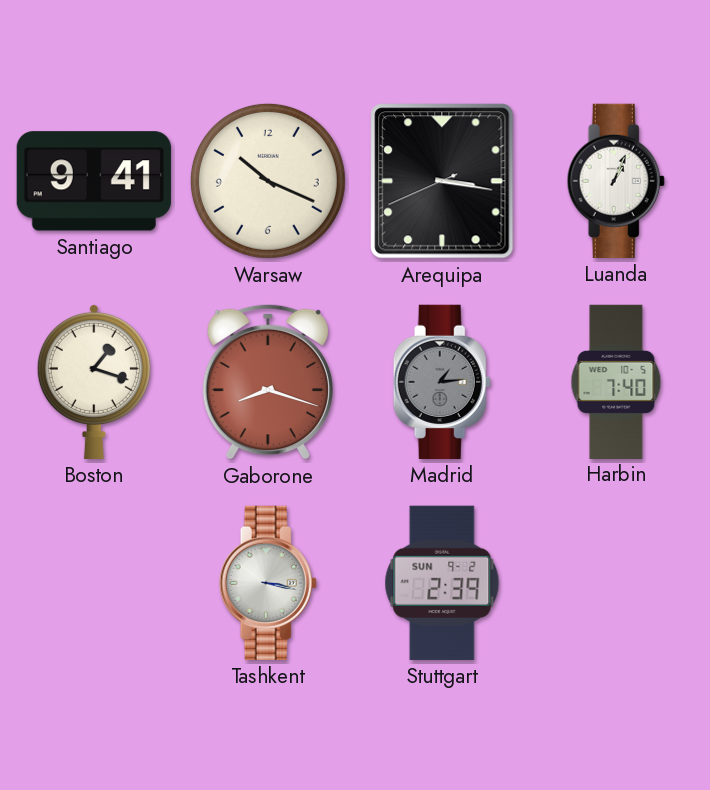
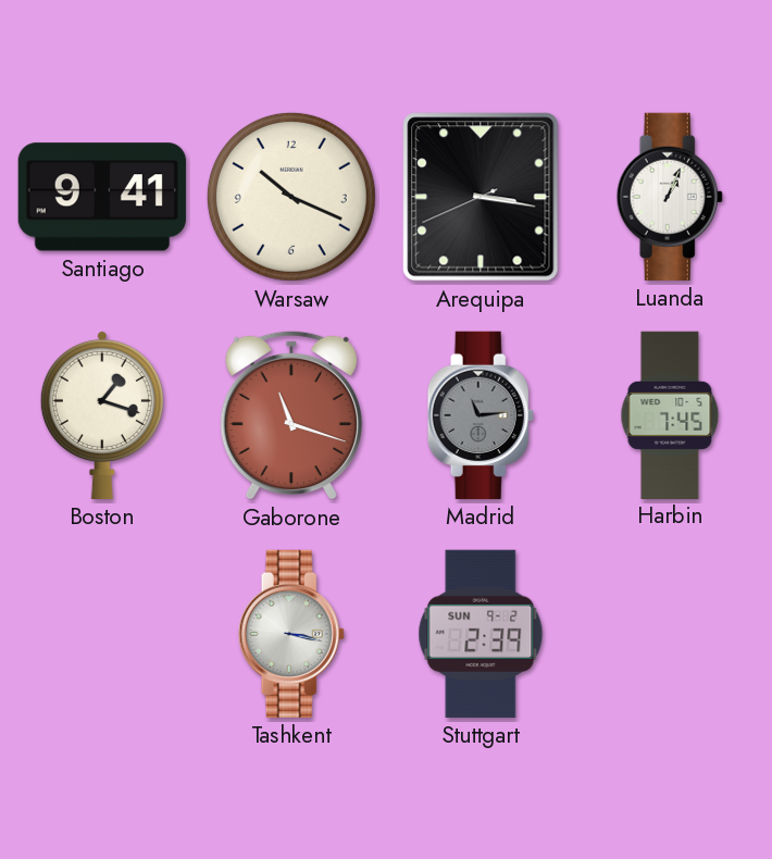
Gaborone: 8:18 -> 11:18
Madrid: 1:14 -> 11:14
Harbin: 7:40 -> 7:45
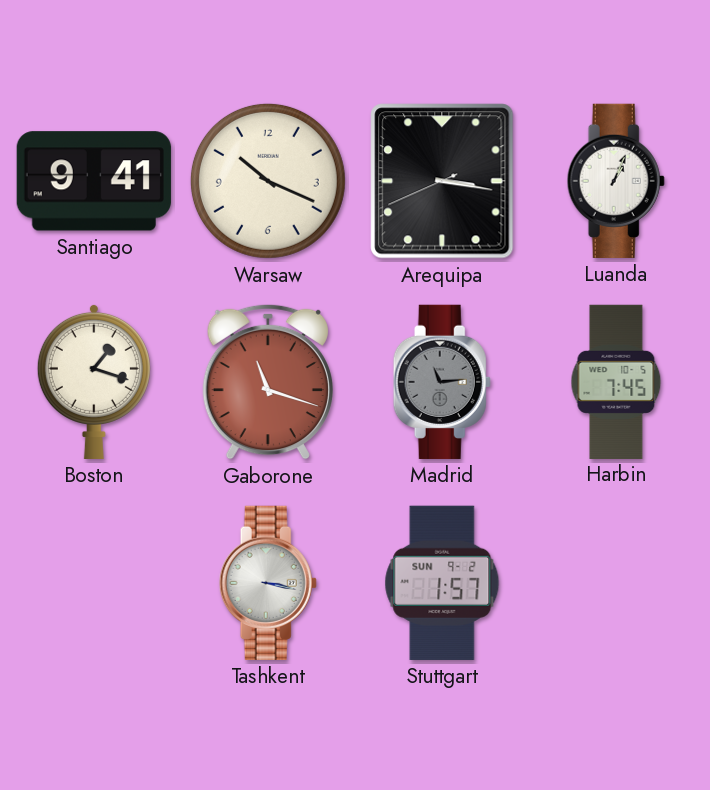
Stuttgart: 2:39 -> 1:57
